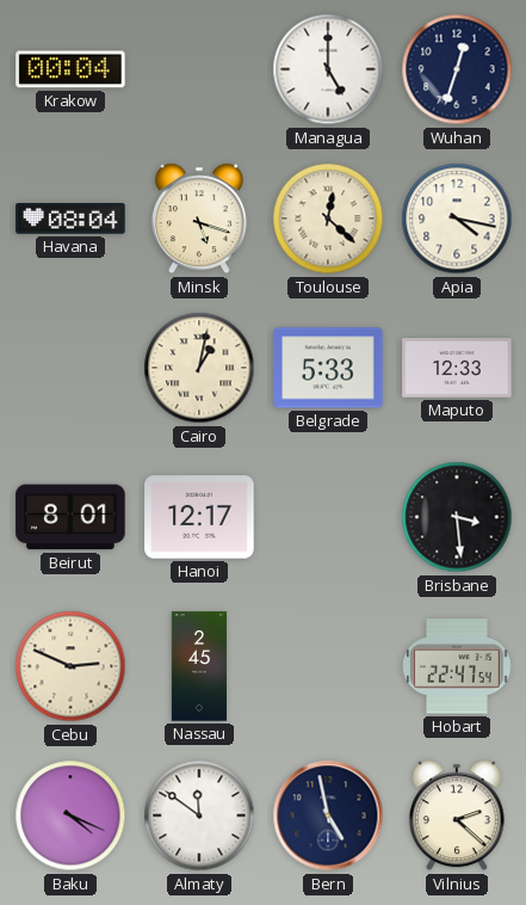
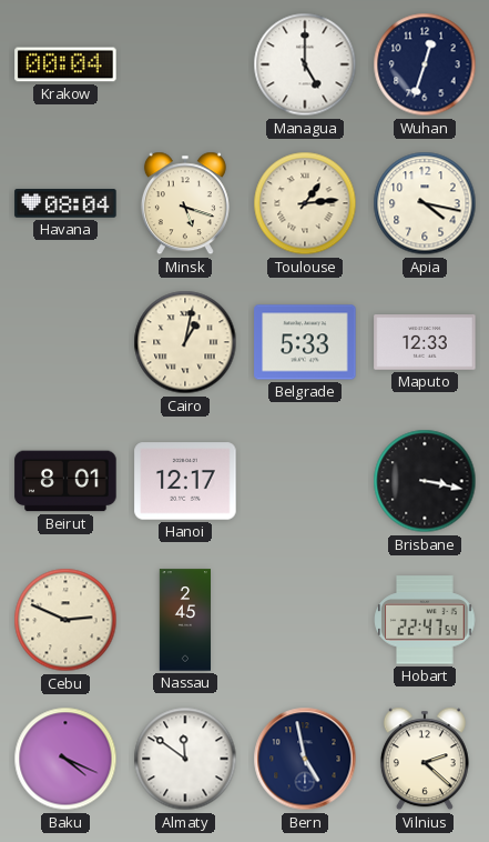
Toulouse: 12:22 -> 1:14
Brisbane: 3:29 -> 3:17
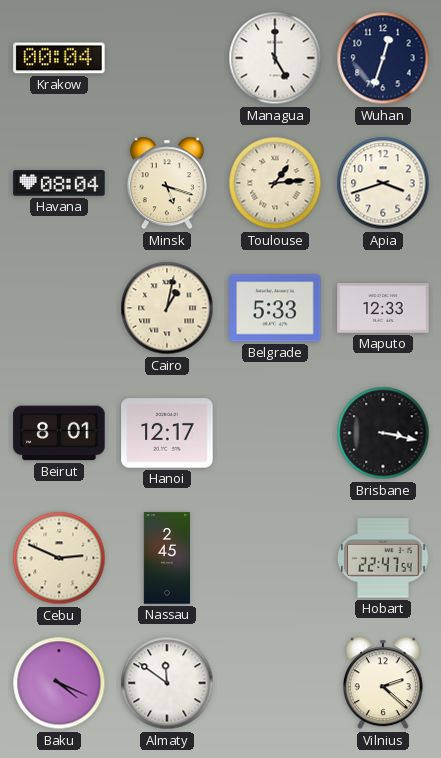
Apia: 4:17 -> 3:42
Bern: 4:58 -> none
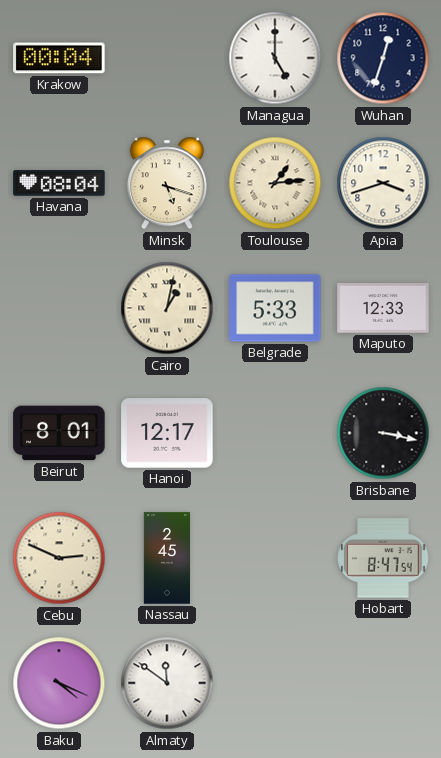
Hobart: 22:47 -> 8:47
Vilnius: 2:22 -> none
